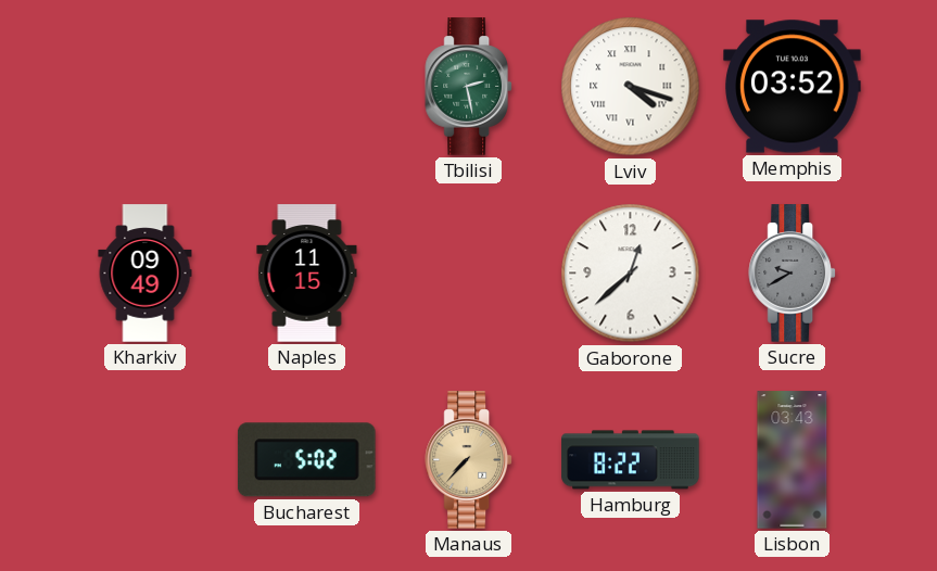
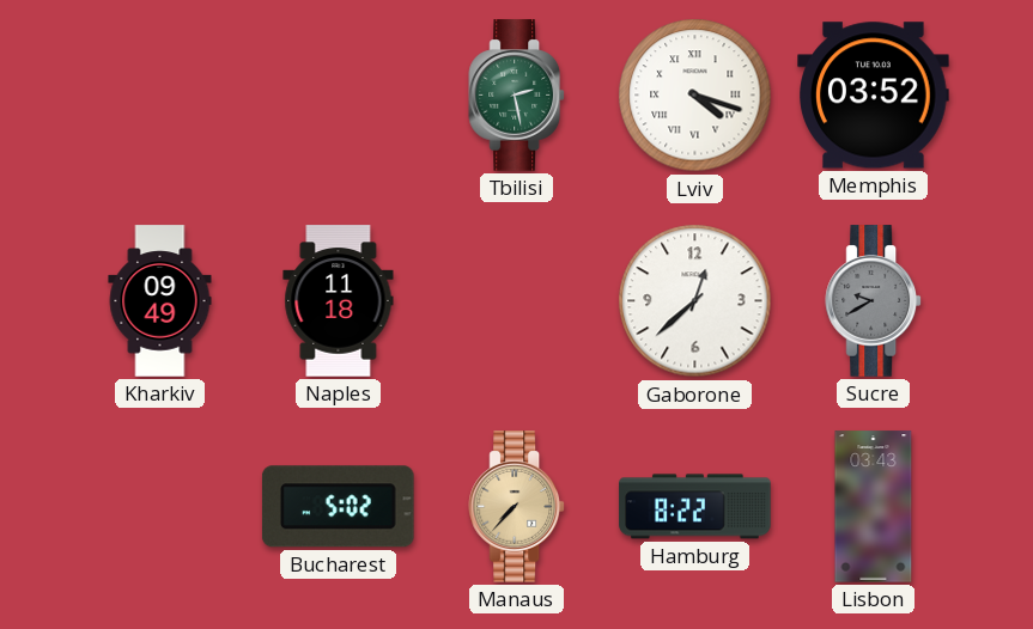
Naples: 11:15 -> 11:18
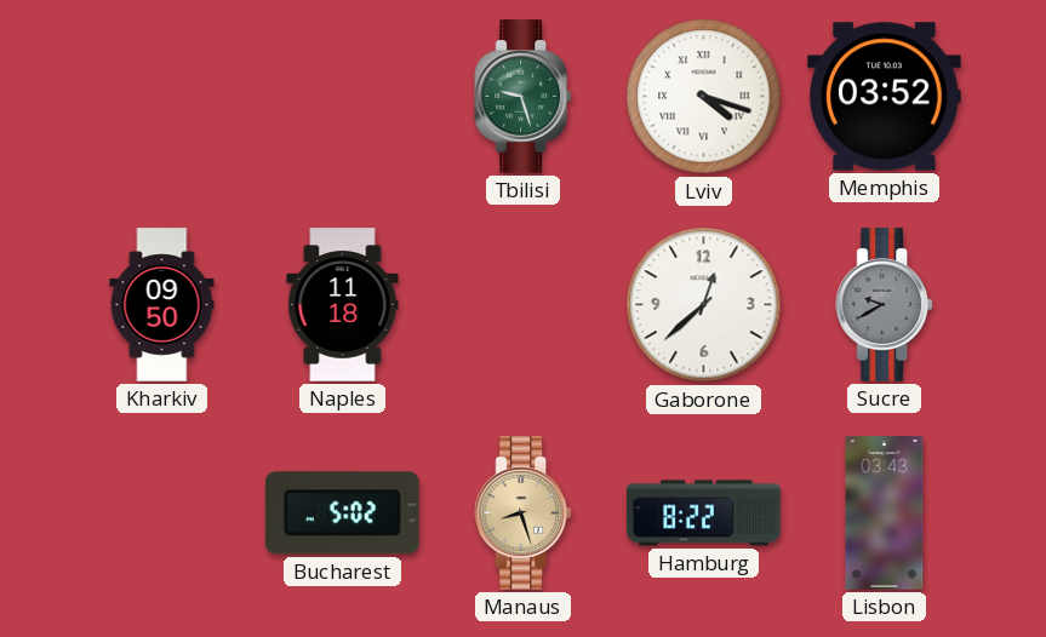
Tbilisi: 2:28 -> 9:27
Kharkiv: 09:49 -> 09:50
Manaus: 7:37 -> 8:27
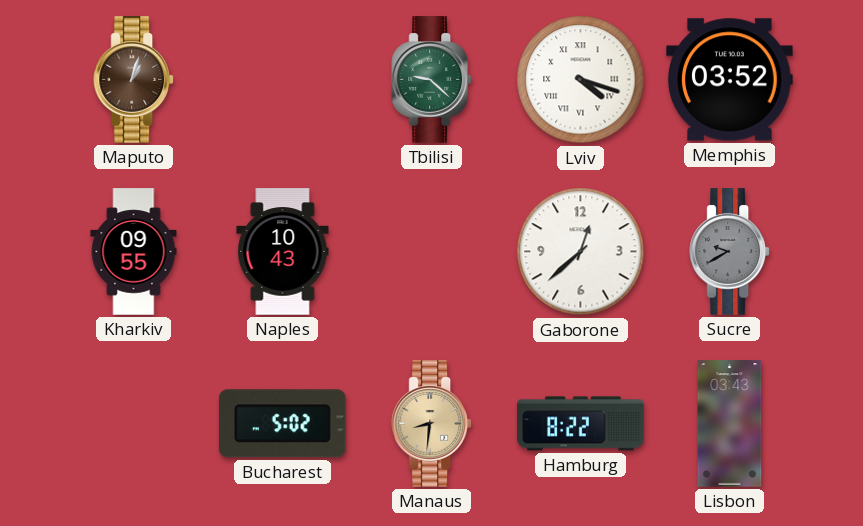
Maputo: none -> 1:03
Tbilisi: 9:27 -> 9:22
Kharkiv: 09:50 -> 09:55
Naples: 11:18 -> 10:43
Manaus: 8:27 -> 8:31
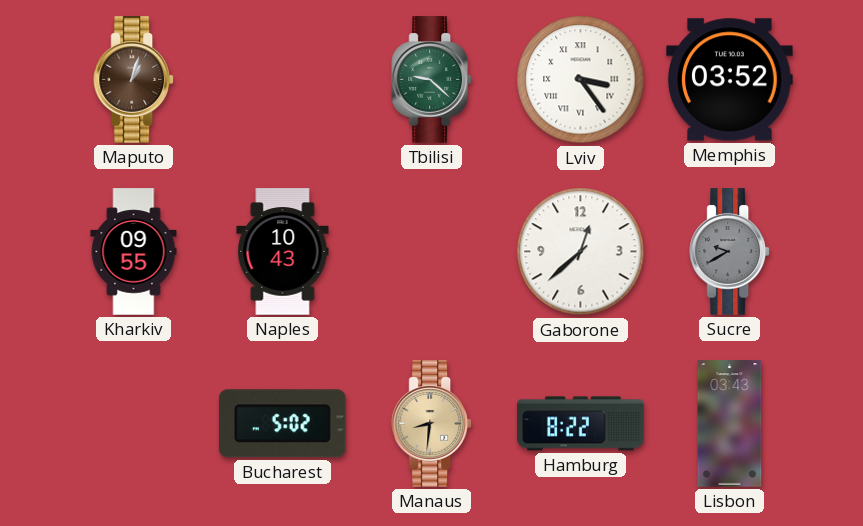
Lviv: 4:18 -> 3:24
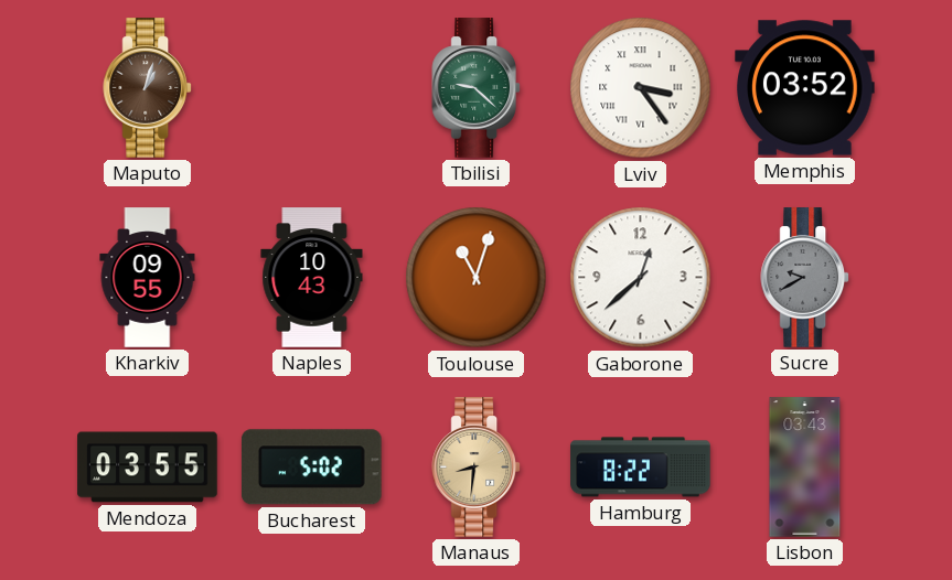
Toulouse: none -> 11:03
Mendoza: none -> 03:55
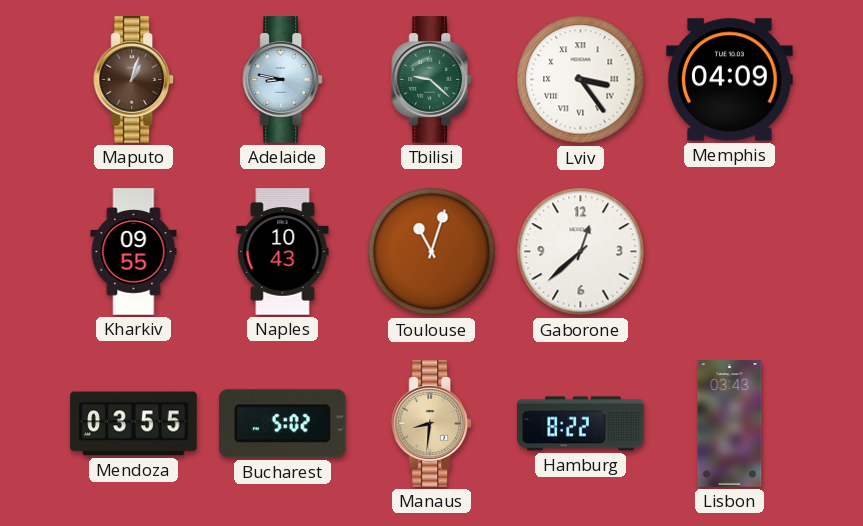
Adelaide: none -> 8:47
Memphis: 03:52 -> 04:09
Sucre: 9:40 -> none
